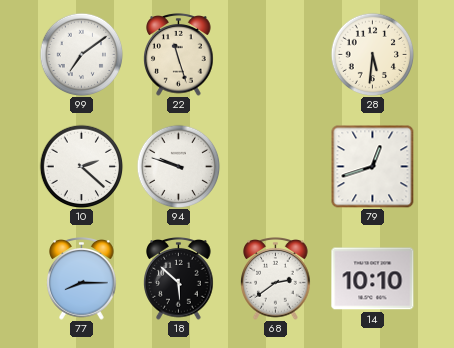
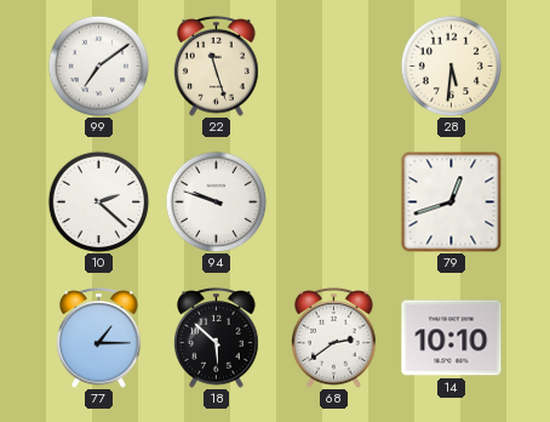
77: 8:15 -> 1:15
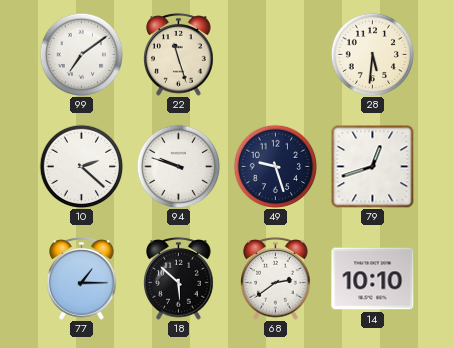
49: none -> 9:27
